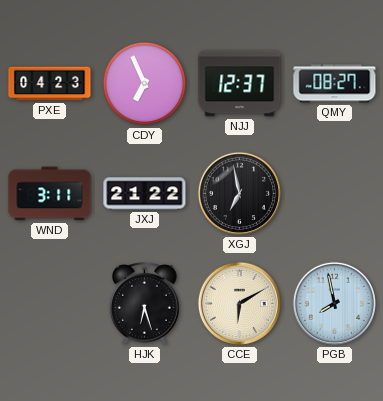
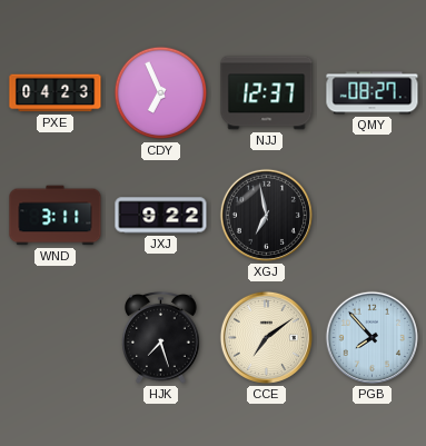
JXJ: 21:22 -> 9:22
HJK: 6:27 -> 7:27
CCE: 6:10 -> 7:09
PGB: 7:58 -> 7:53
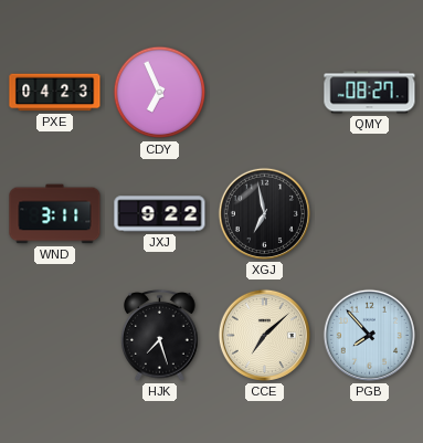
NJJ: 12:37 -> none
CCE: 7:09 -> 7:08
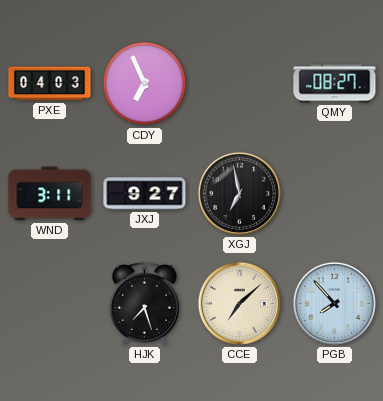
PXE: 04:23 -> 04:03
JXJ: 9:22 -> 9:27
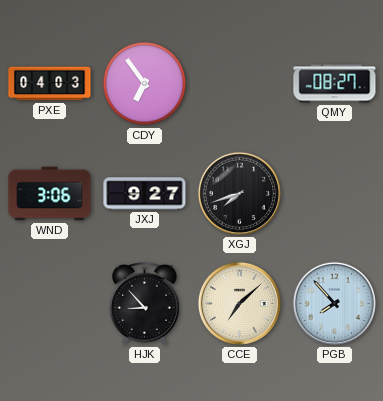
CDY: 6:56 -> 6:54
WND: 3:11 -> 3:06
XGJ: 6:58 -> 7:42
HJK: 7:27 -> 8:53
